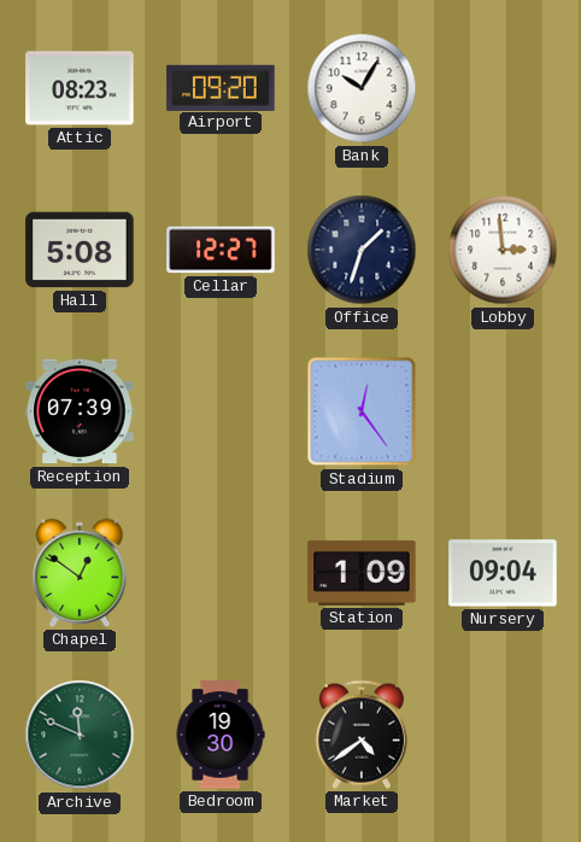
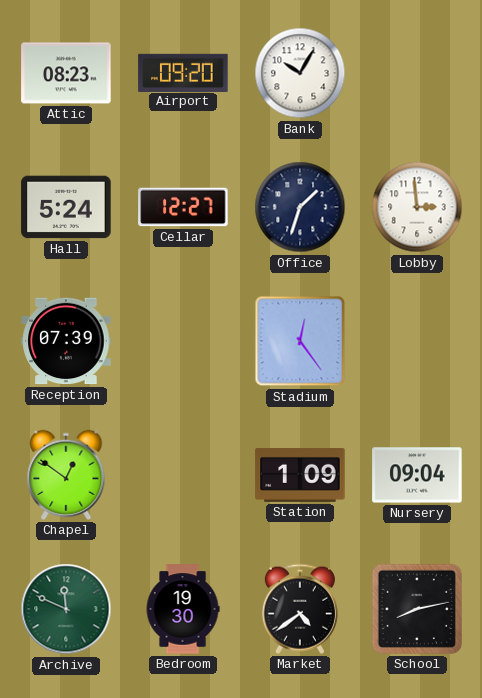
Hall: 5:08 -> 5:24
School: none -> 8:13
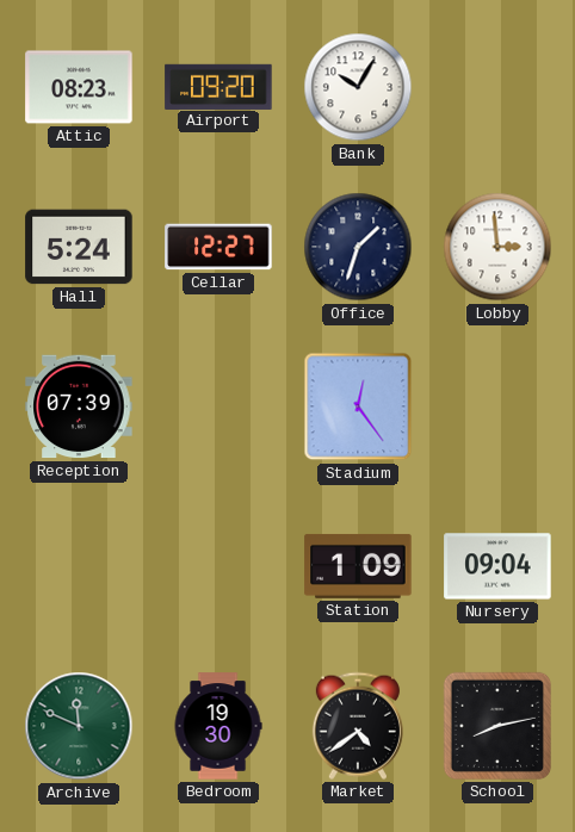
Chapel: 12:51 -> none
